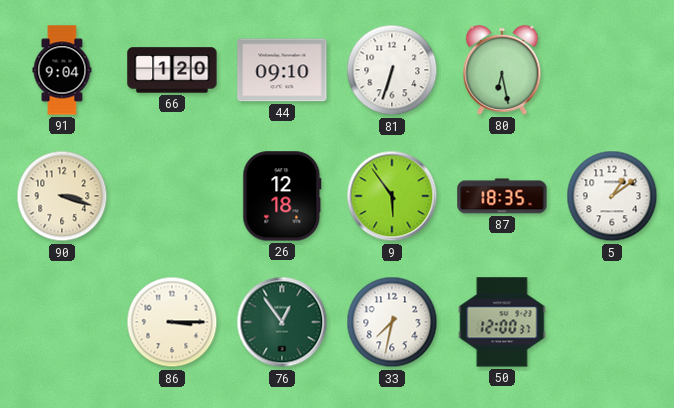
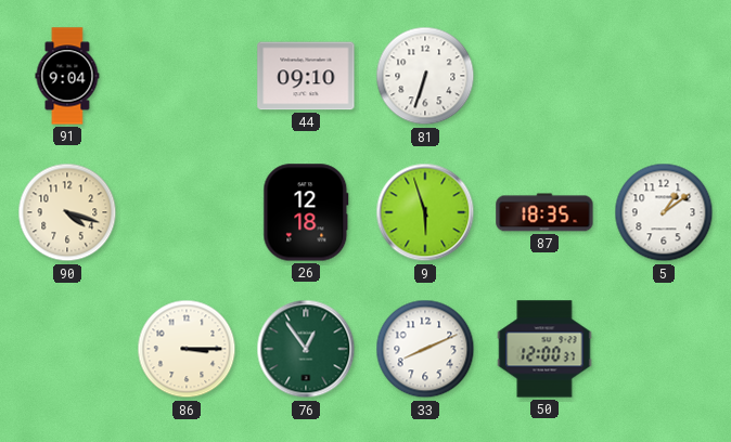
66: 1:20 -> none
80: 6:28 -> none
90: 3:18 -> 4:18
9: 5:54 -> 5:57
33: 7:32 -> 8:11
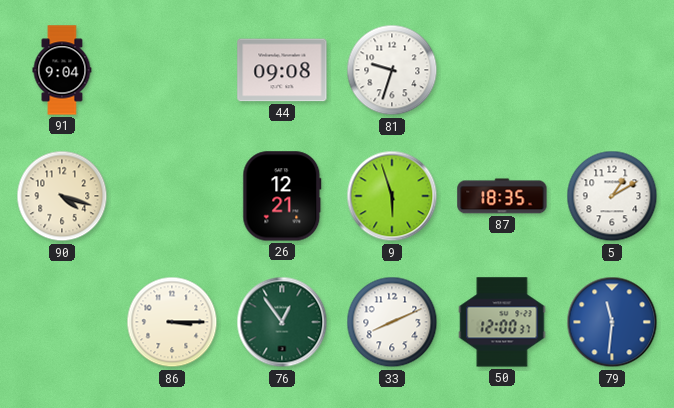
44: 09:10 -> 09:08
81: 6:33 -> 9:33
26: 12:18 -> 12:21
5: 1:09 -> 1:10
79: none -> 11:31
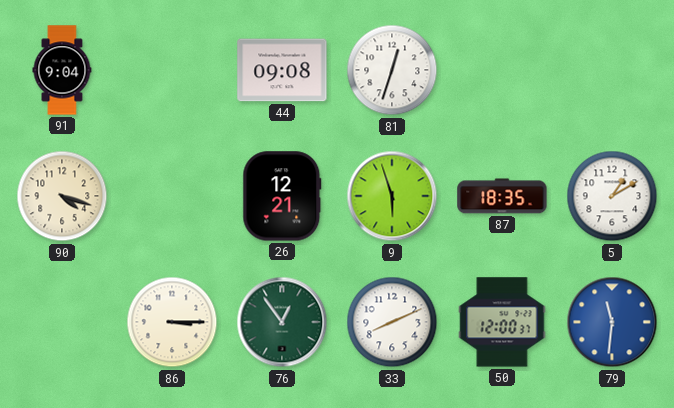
81: 9:33 -> 12:33
